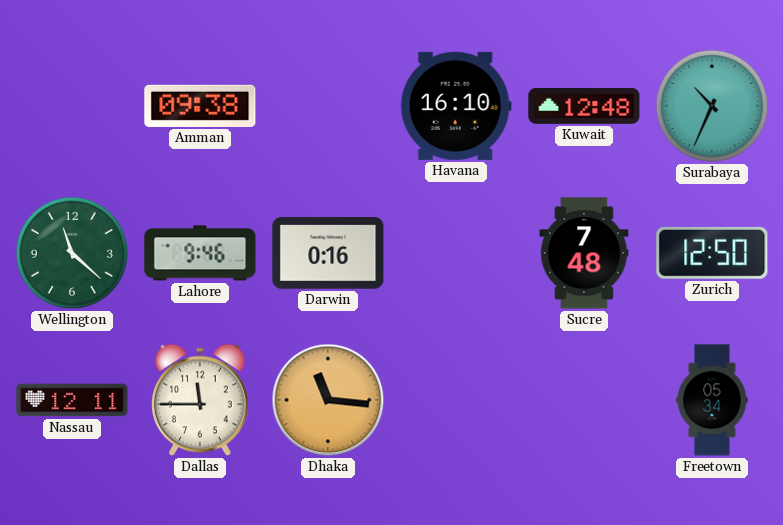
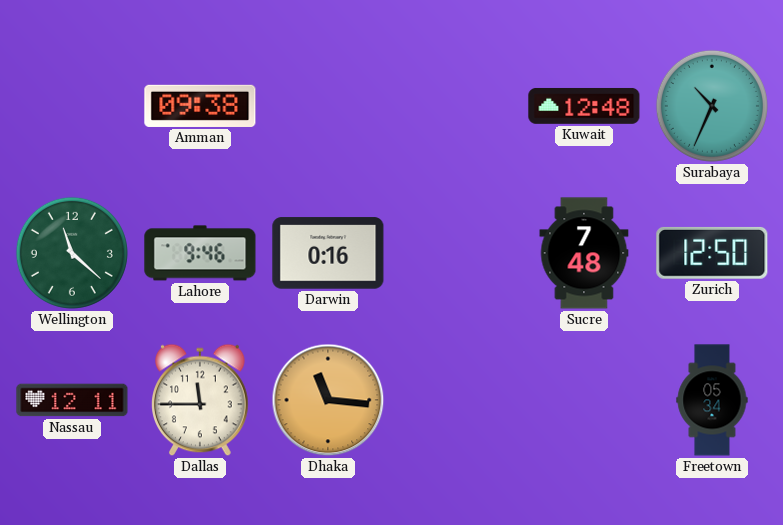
Havana: 16:10 -> none
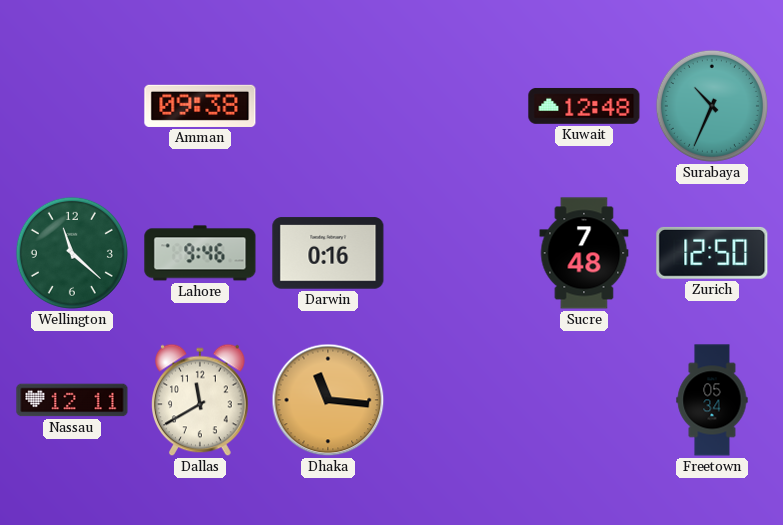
Dallas: 11:45 -> 11:40
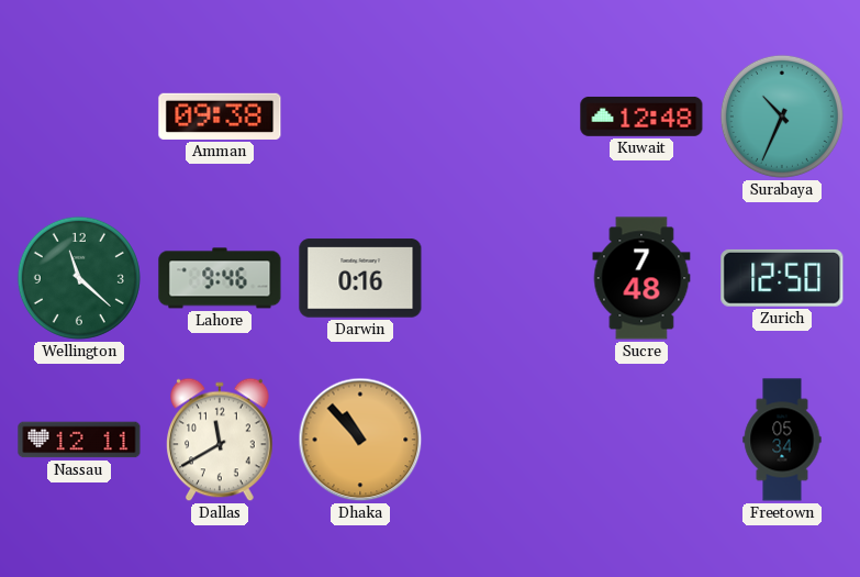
Dhaka: 11:16 -> 10:53
